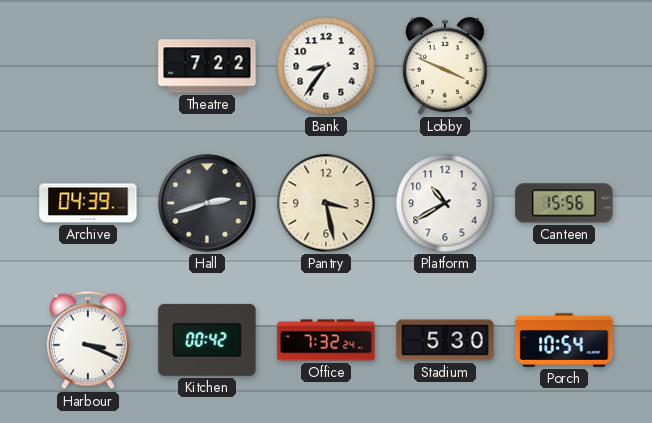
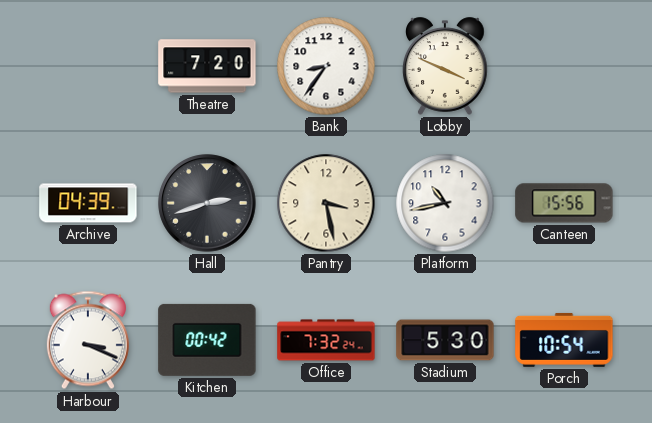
Theatre: 7:22 -> 7:20
Platform: 10:40 -> 10:43
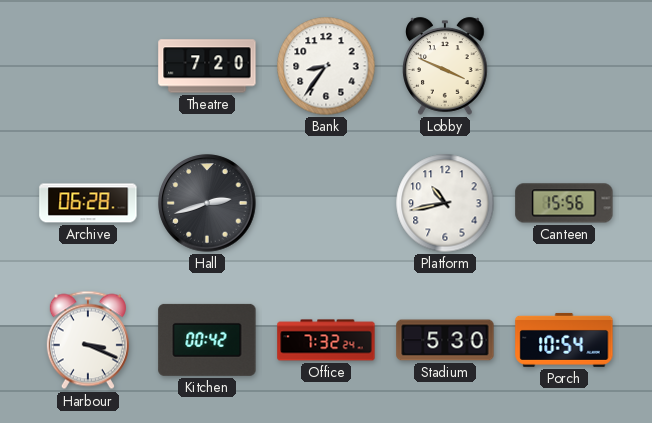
Archive: 04:39 -> 06:28
Pantry: 3:28 -> none
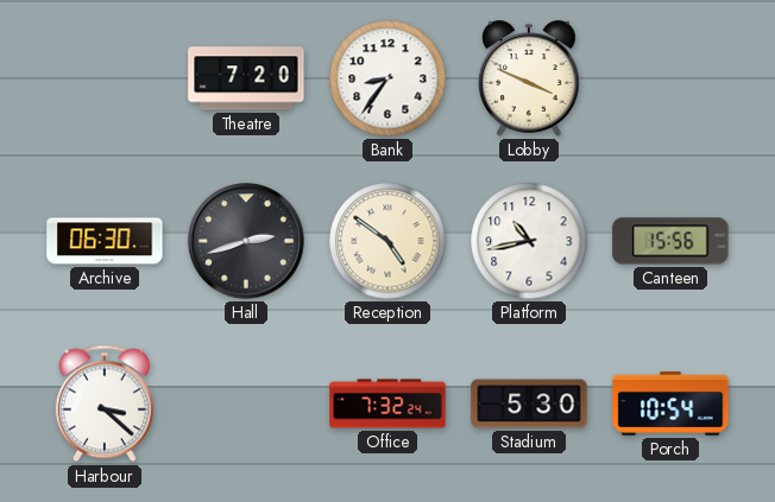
Archive: 06:28 -> 06:30
Reception: none -> 4:51
Harbour: 3:19 -> 3:22
Kitchen: 00:42 -> none
